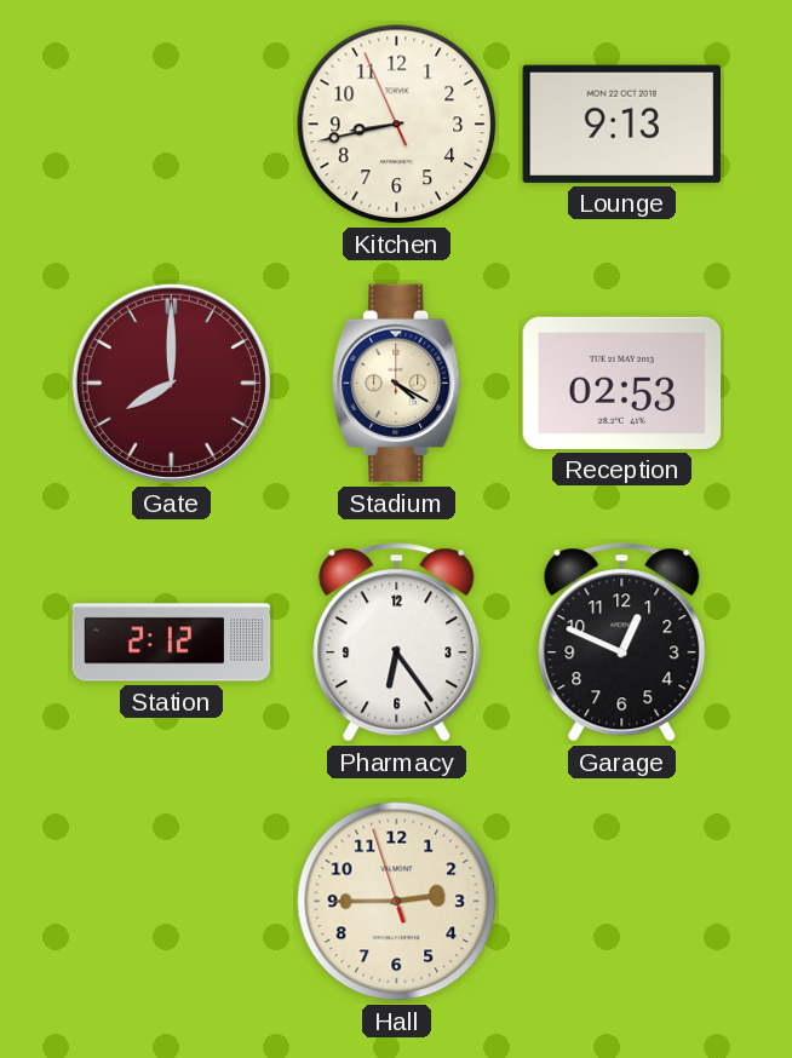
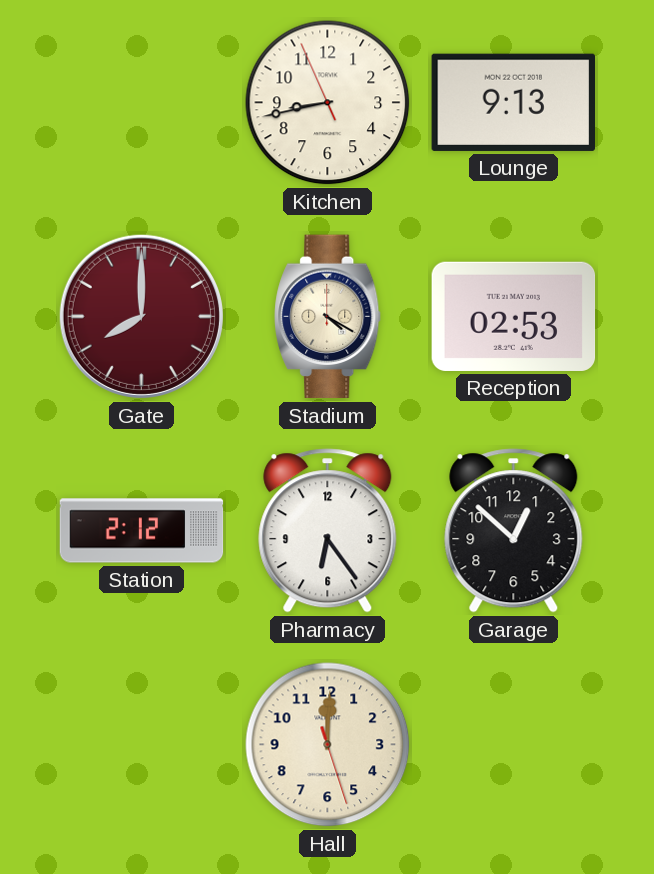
Garage: 12:49 -> 12:52
Hall: 2:44 -> 12:00
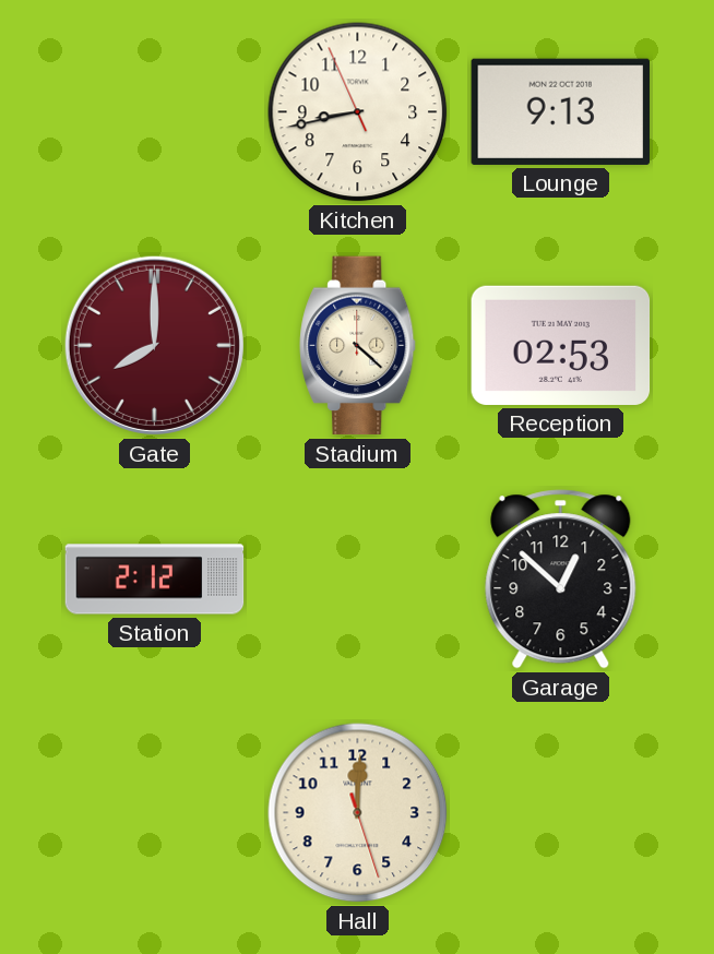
Stadium: 4:20 -> 4:22
Pharmacy: 6:24 -> none
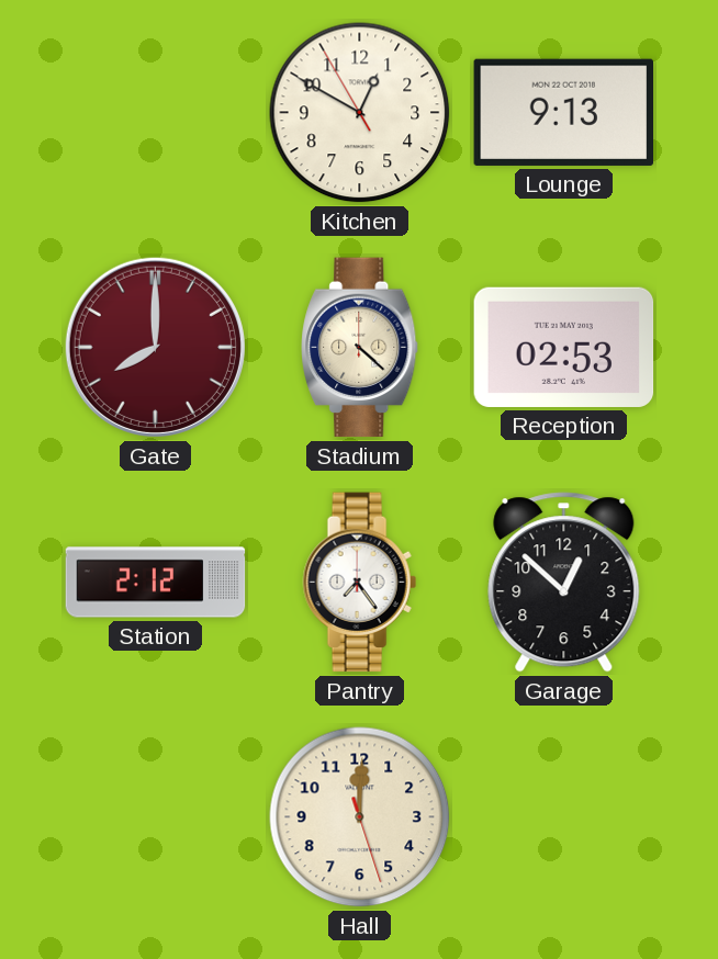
Kitchen: 8:42 -> 12:49
Pantry: none -> 7:24
